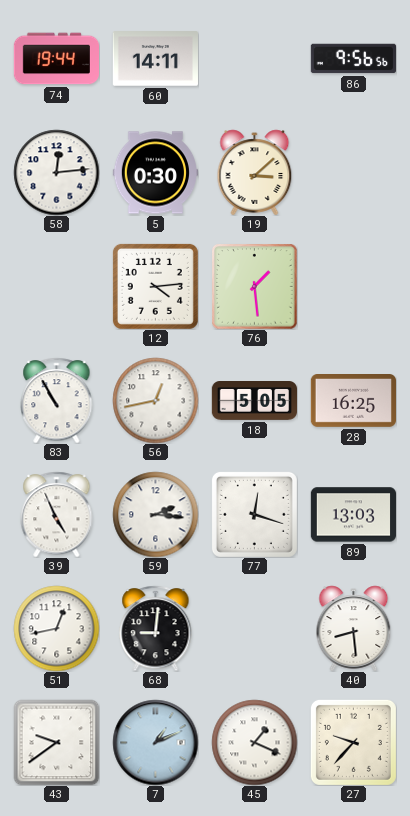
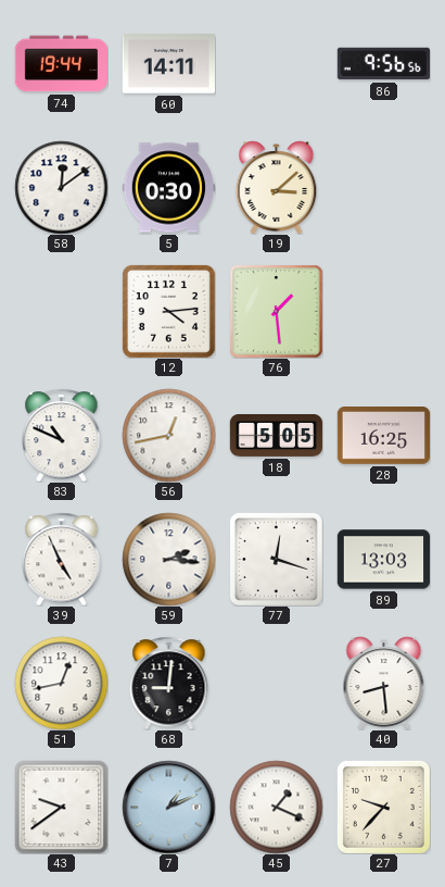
58: 12:14 -> 12:09
83: 10:55 -> 10:49
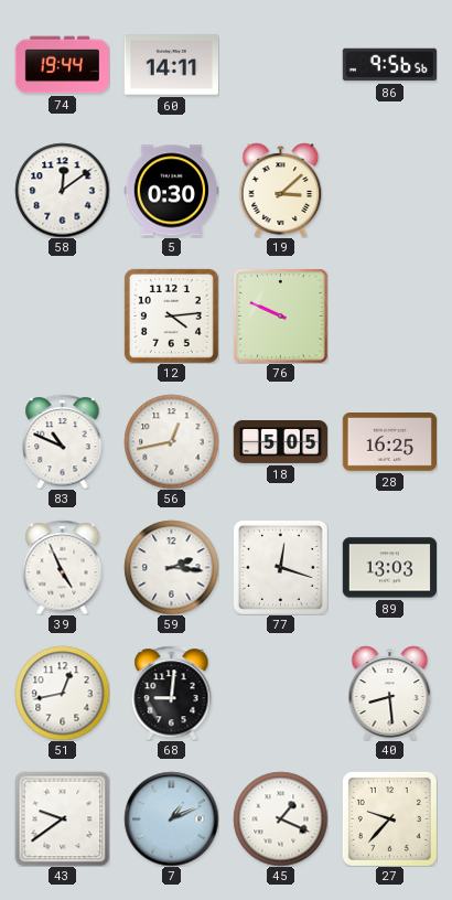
76: 1:29 -> 9:49
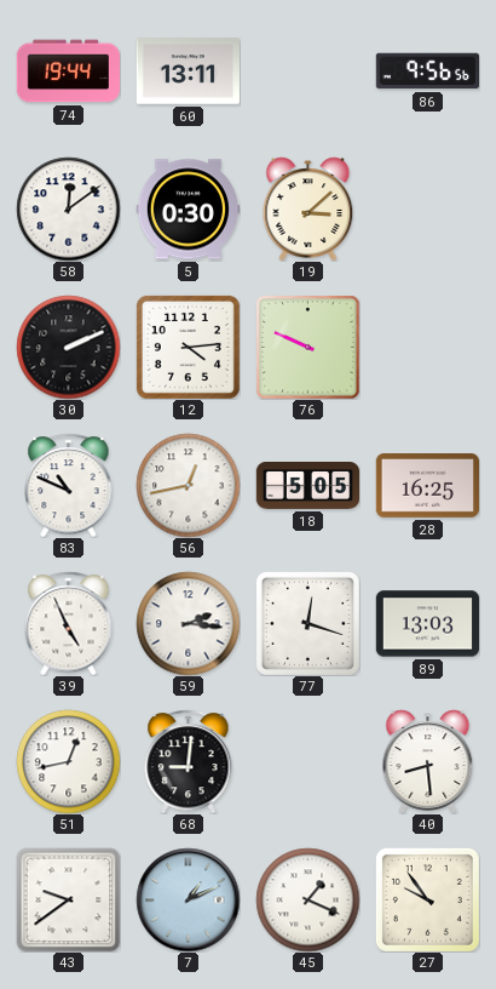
60: 14:11 -> 13:11
30: none -> 2:11
27: 9:37 -> 9:54
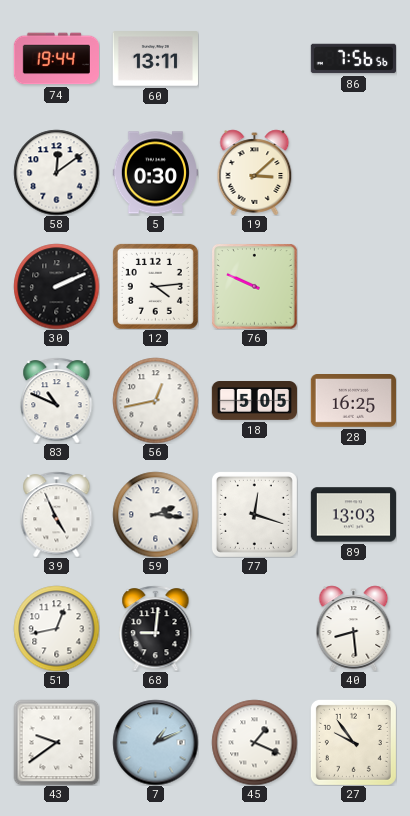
86: 9:56 -> 7:56
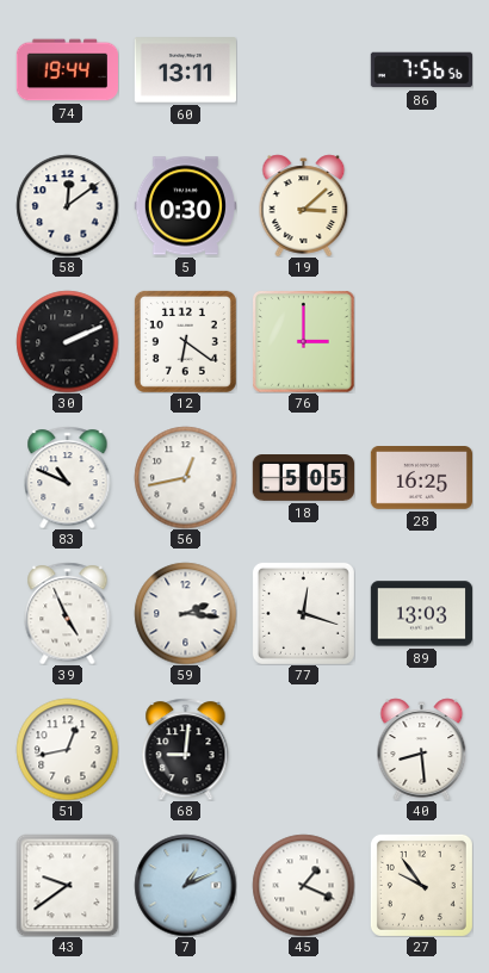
12: 4:14 -> 6:21
76: 9:49 -> 3:00
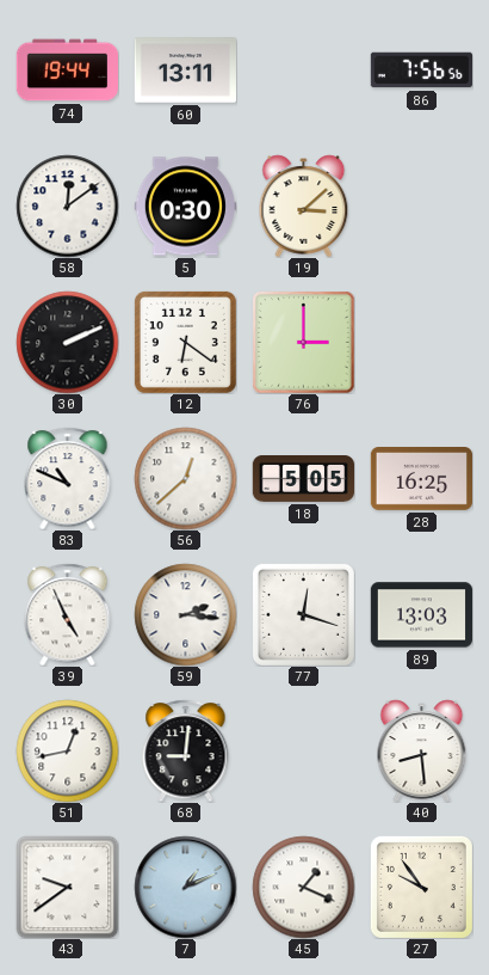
56: 12:43 -> 12:38
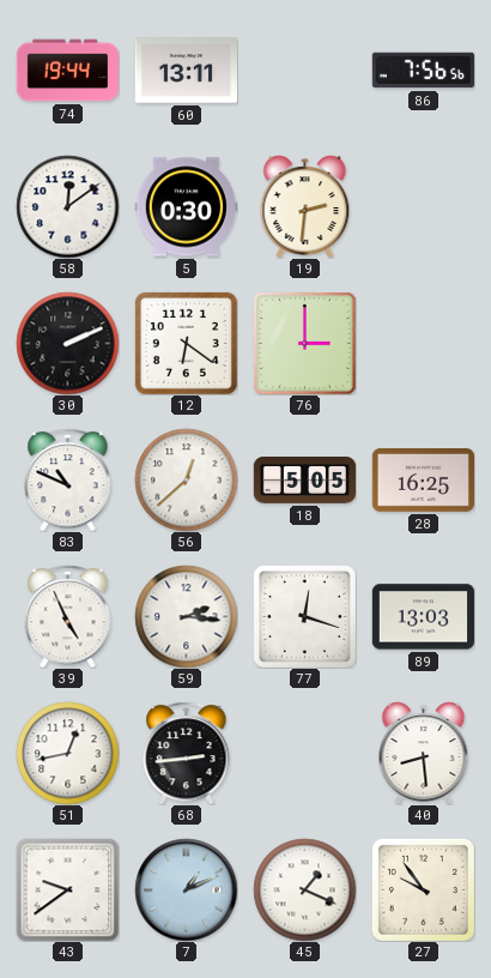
19: 3:08 -> 2:31
68: 9:01 -> 2:44
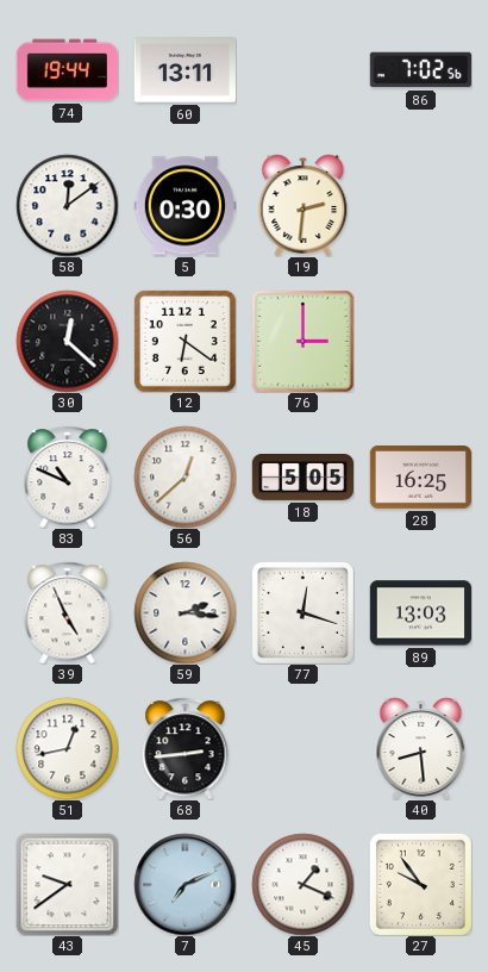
86: 7:56 -> 7:02
30: 2:11 -> 12:22
7: 1:11 -> 7:11
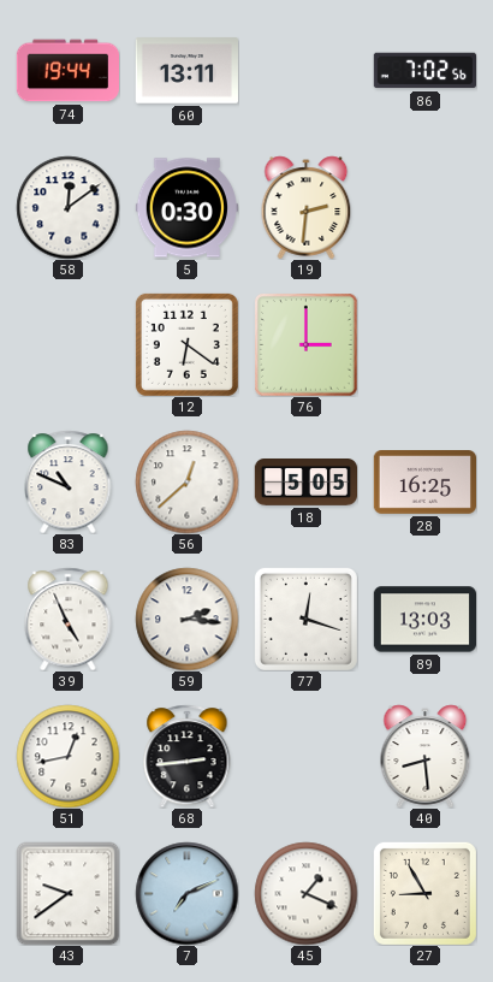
30: 12:22 -> none
27: 9:54 -> 8:55
